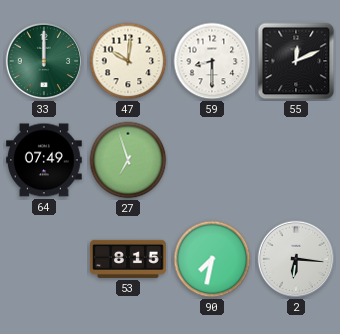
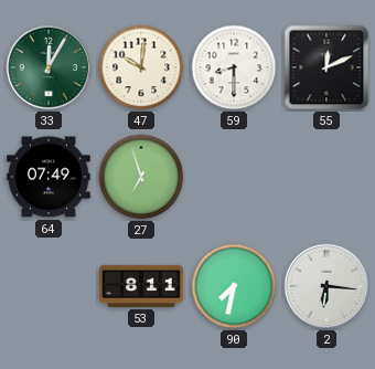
33: 12:00 -> 12:05
53: 8:15 -> 8:11
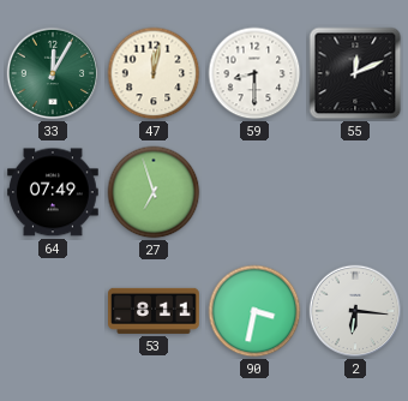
47: 10:01 -> 12:02
90: 7:32 -> 3:32
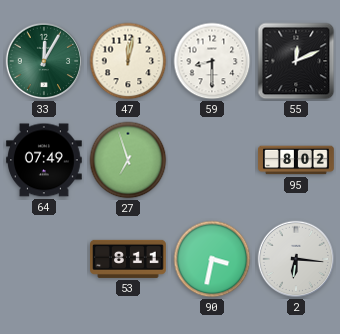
95: none -> 8:02
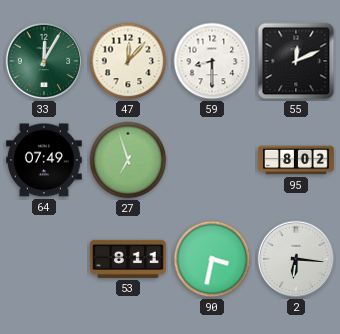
47: 12:02 -> 12:07
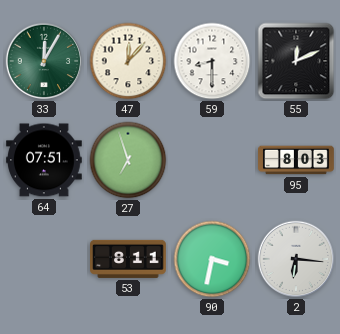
64: 07:49 -> 07:51
95: 8:02 -> 8:03
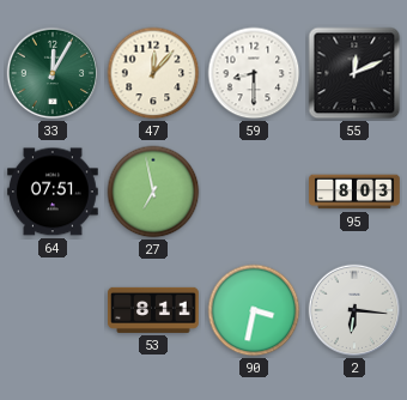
27: 6:57 -> 6:58
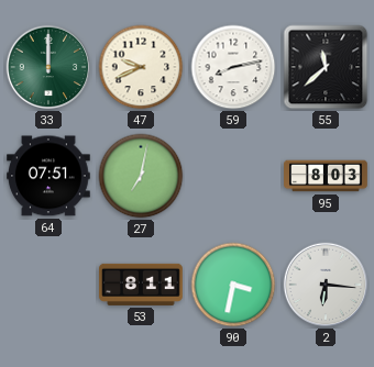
33: 12:05 -> 12:00
47: 12:07 -> 9:41
59: 8:30 -> 8:13
55: 12:11 -> 11:38
27: 6:58 -> 7:02
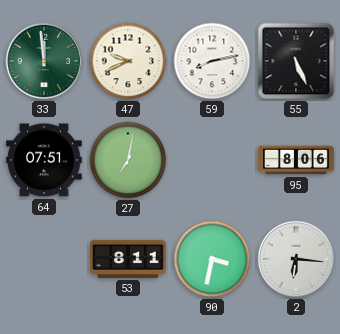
33: 12:00 -> 11:59
55: 11:38 -> 5:26
95: 8:03 -> 8:06
